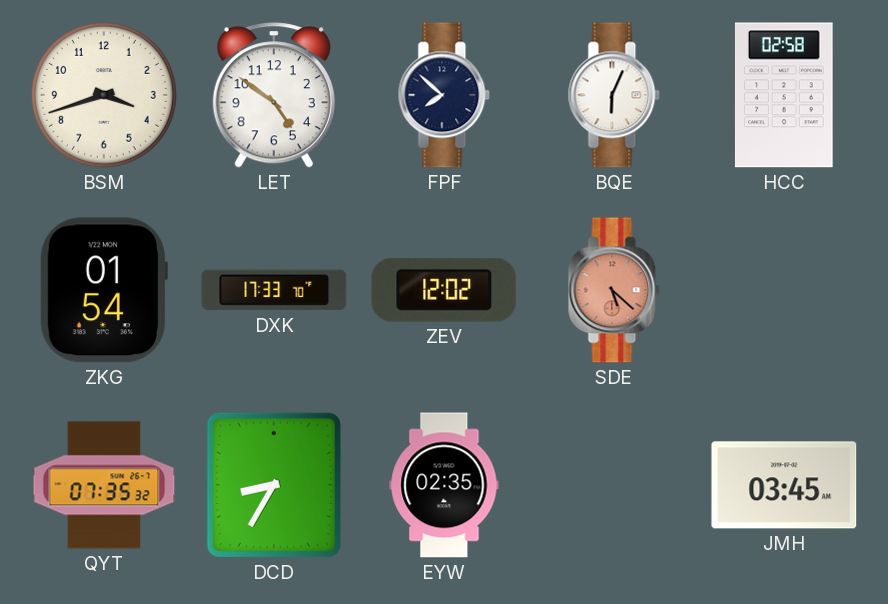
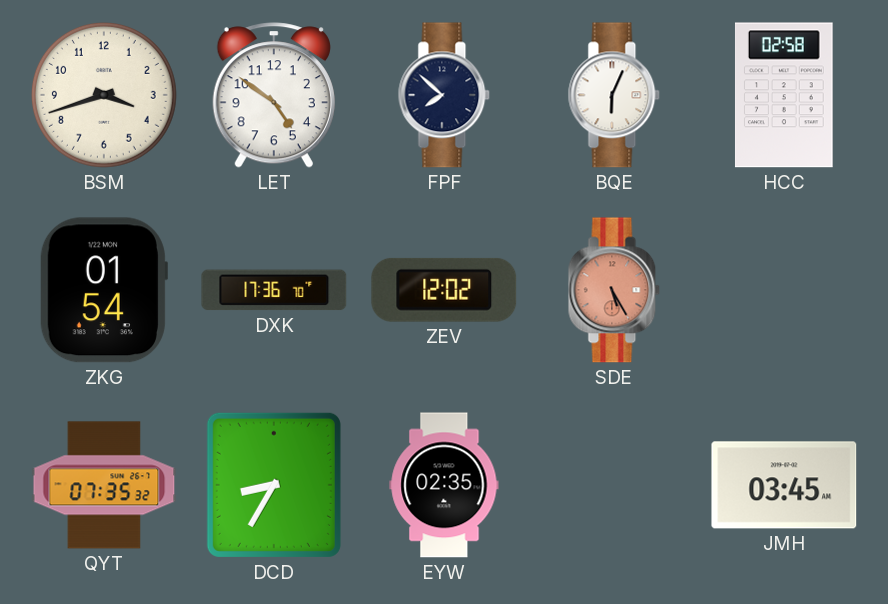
DXK: 17:33 -> 17:36
SDE: 5:22 -> 5:25
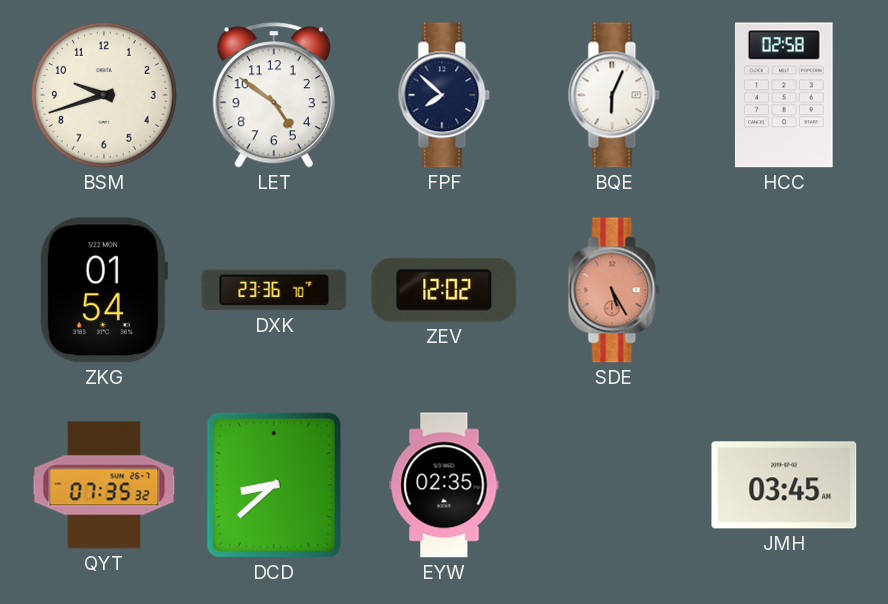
BSM: 3:42 -> 9:42
DXK: 17:36 -> 23:36
DCD: 8:35 -> 8:38
